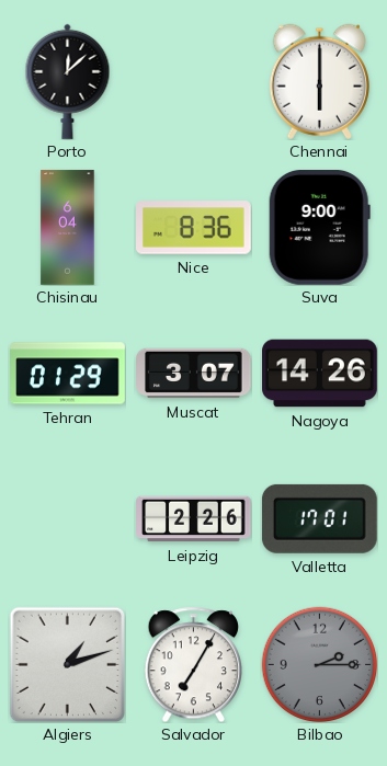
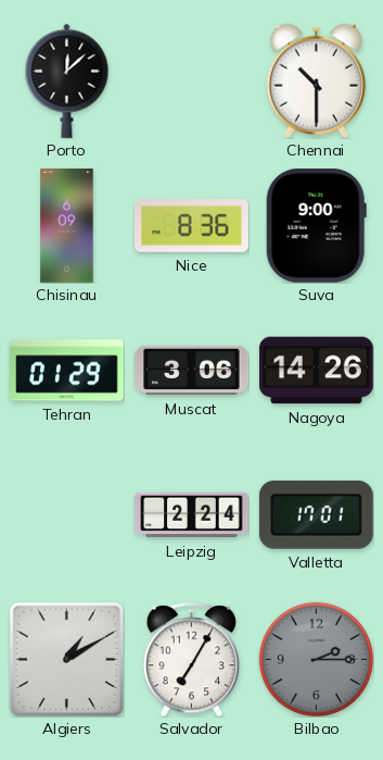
Chennai: 6:00 -> 10:30
Chisinau: 6:04 -> 6:09
Muscat: 3:07 -> 3:06
Leipzig: 2:26 -> 2:24
Algiers: 1:12 -> 1:10
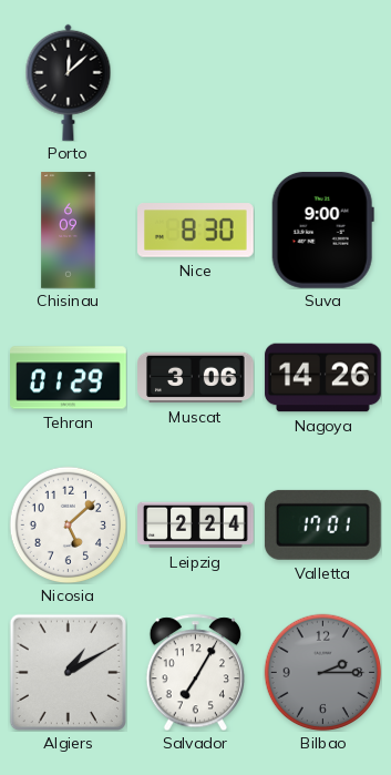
Chennai: 10:30 -> none
Nice: 8:36 -> 8:30
Nicosia: none -> 5:08
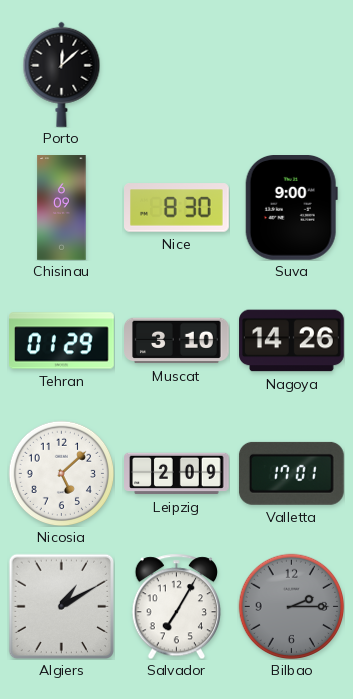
Muscat: 3:06 -> 3:10
Leipzig: 2:24 -> 2:09
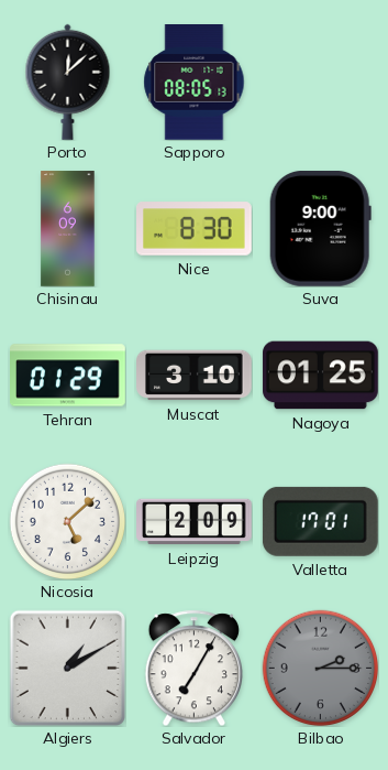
Sapporo: none -> 08:05
Nagoya: 14:26 -> 01:25
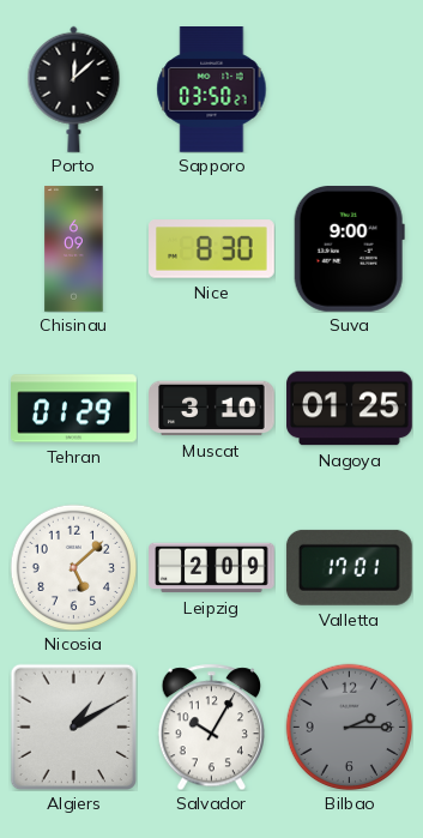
Sapporo: 08:05 -> 03:50
Salvador: 7:05 -> 10:05
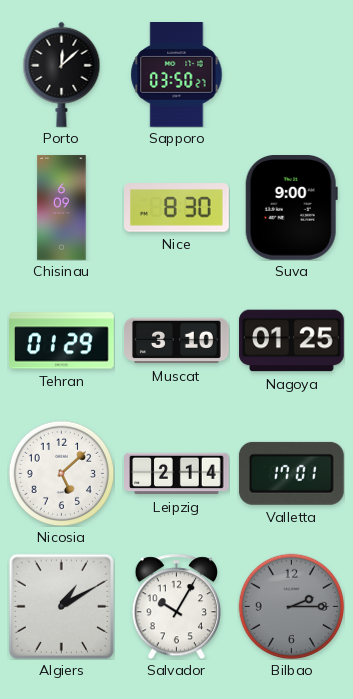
Leipzig: 2:09 -> 2:14
